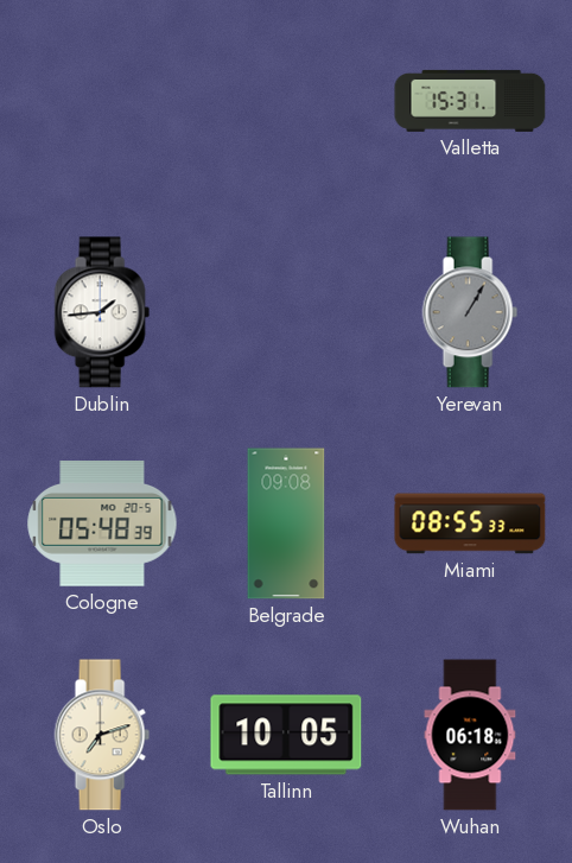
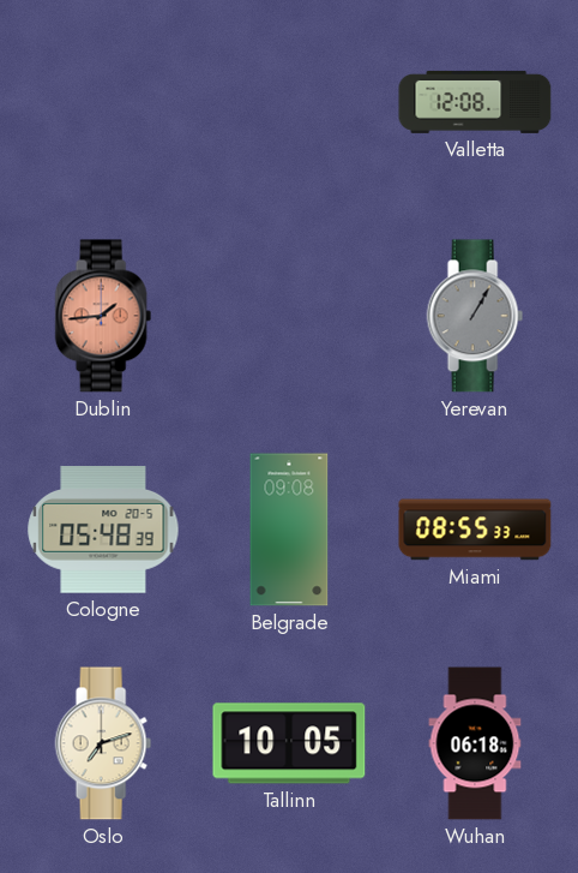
Valletta: 15:31 -> 12:08
Dublin dial: white -> salmon
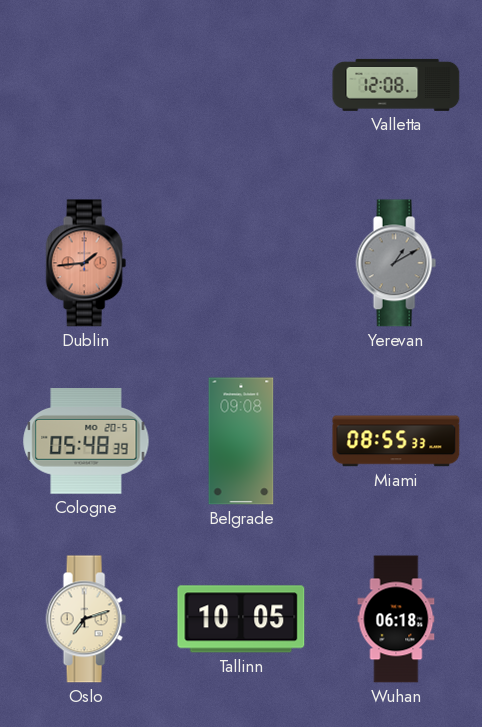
Yerevan: 1:05 -> 1:10
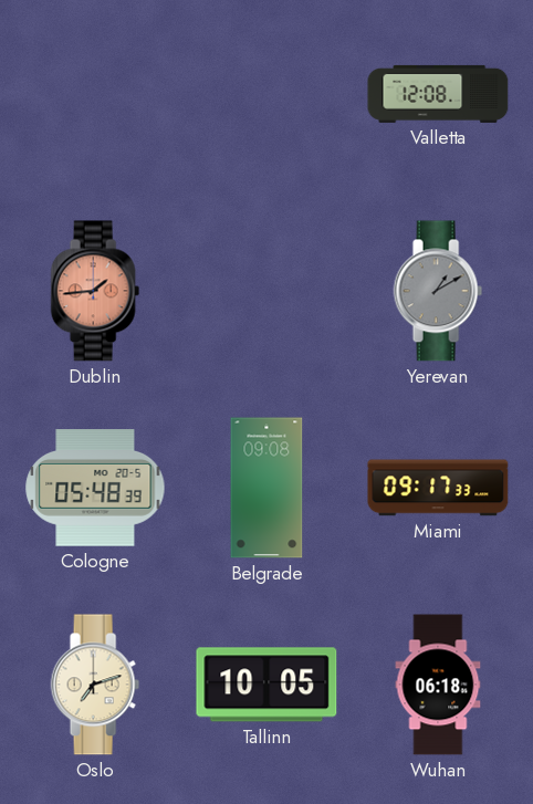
Miami: 08:55 -> 09:17
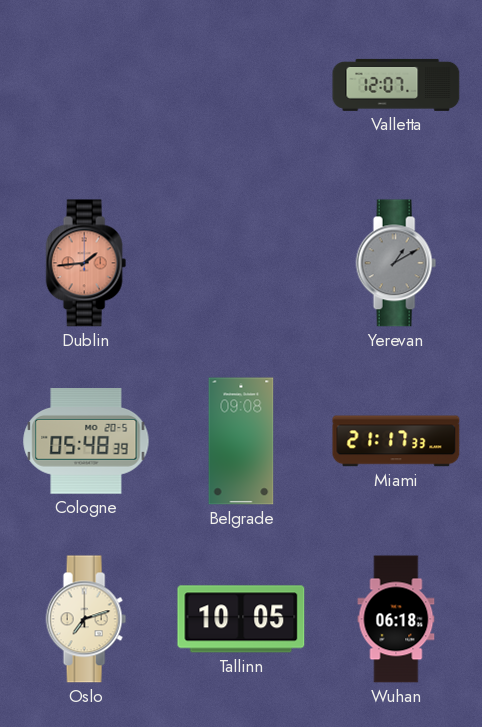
Valletta: 12:08 -> 12:07
Miami: 09:17 -> 21:17
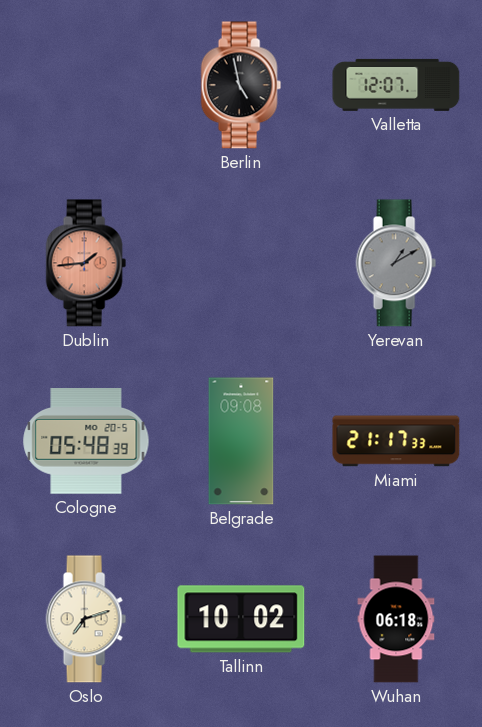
Berlin: none -> 4:58
Tallinn: 10:05 -> 10:02
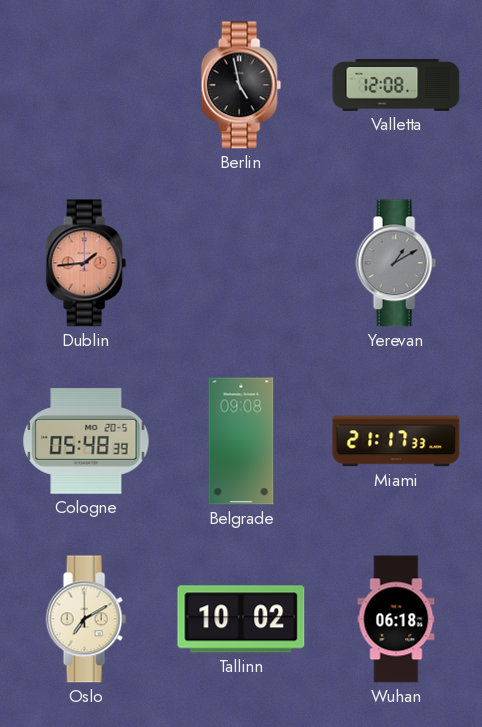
Valletta: 12:07 -> 12:08
Oslo: 7:12 -> 7:10
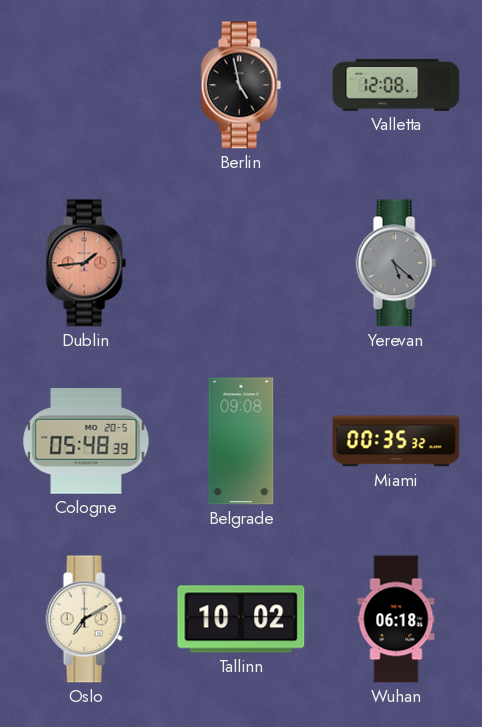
Yerevan: 1:10 -> 5:22
Miami: 21:17 -> 00:35
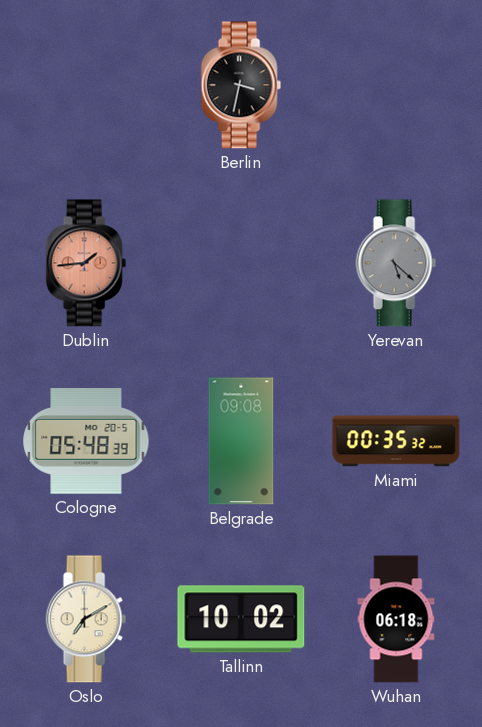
Berlin: 4:58 -> 3:32
Valletta: 12:08 -> none
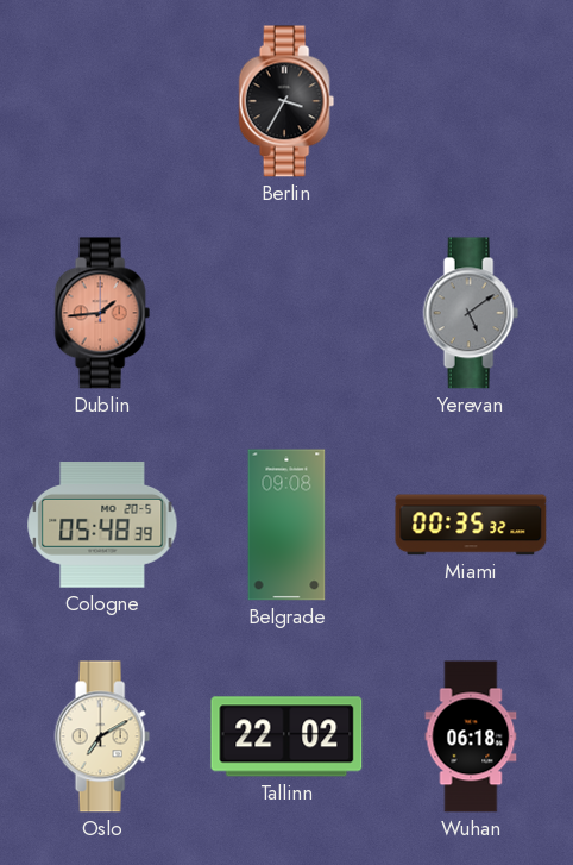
Berlin: 3:32 -> 3:35
Yerevan: 5:22 -> 5:09
Tallinn: 10:02 -> 22:02
